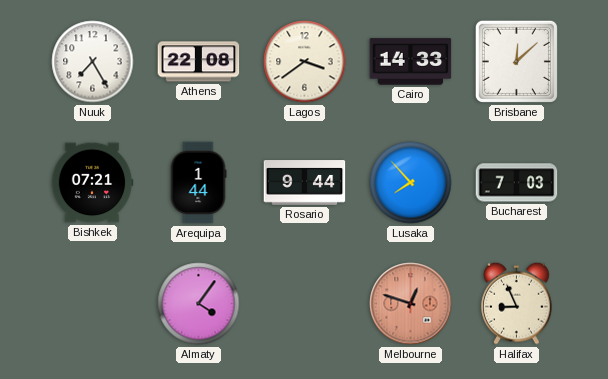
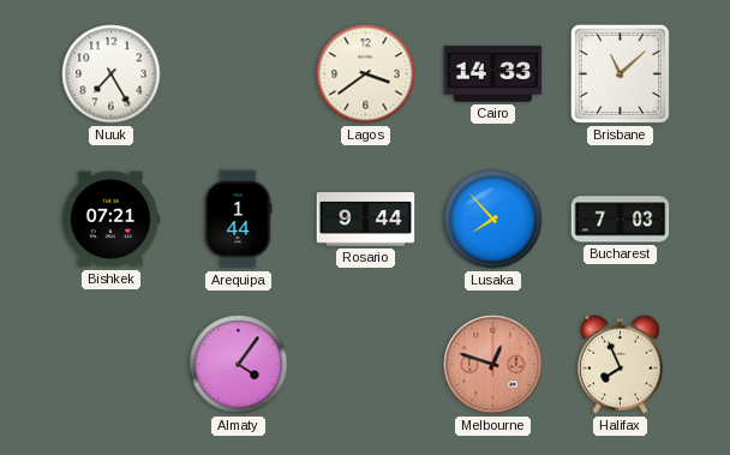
Athens: 22:08 -> none
Brisbane: 12:08 -> 11:08
Halifax: 8:56 -> 7:56
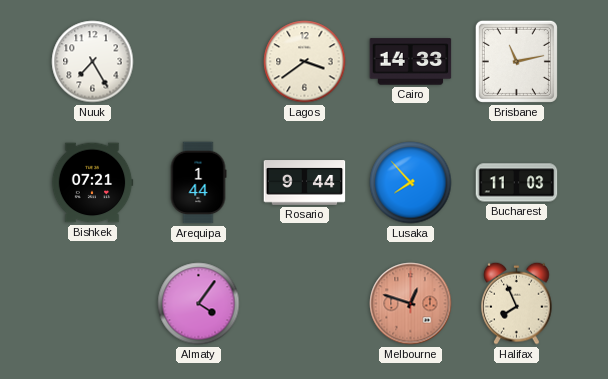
Brisbane: 11:08 -> 11:13
Bucharest: 7:03 -> 11:03
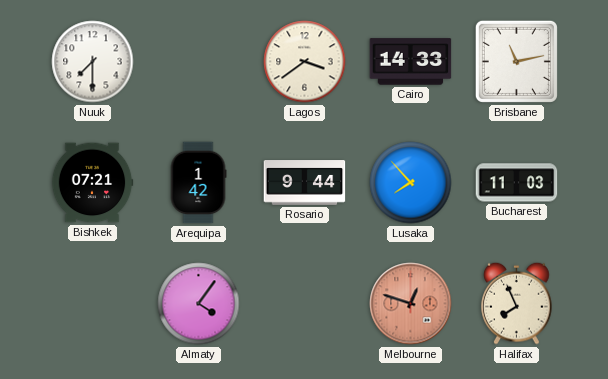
Nuuk: 7:25 -> 7:30
Arequipa: 1:44 -> 1:42
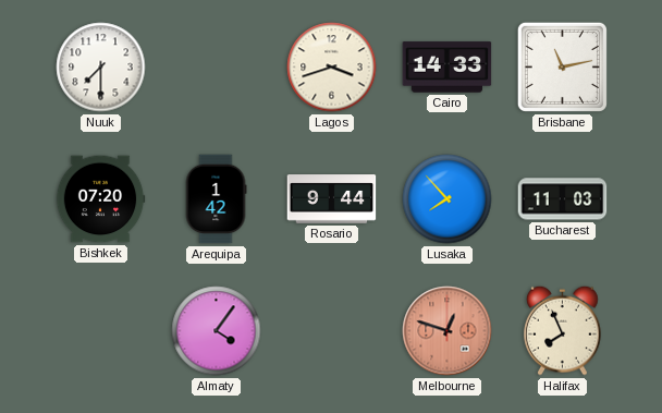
Lagos: 3:39 -> 3:42
Bishkek: 07:21 -> 07:20
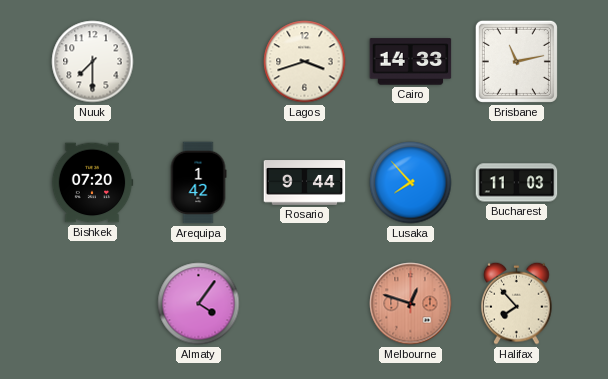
Halifax: 7:56 -> 7:53
